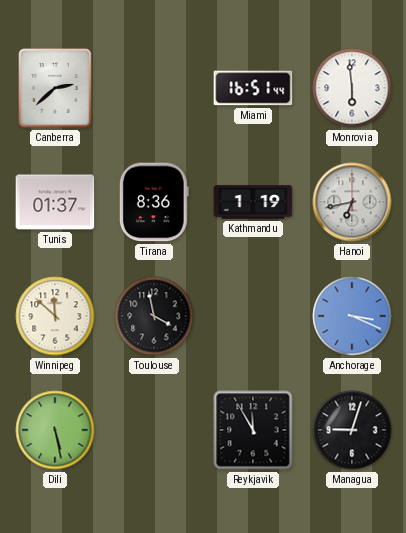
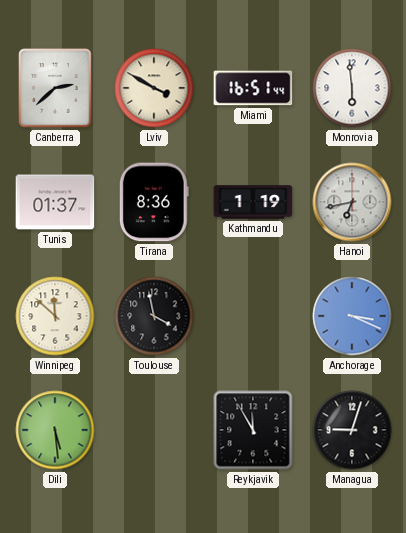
Lviv: none -> 3:50
Dili: 5:28 -> 5:29
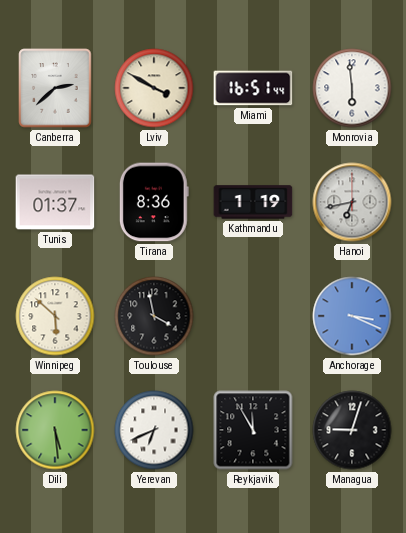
Winnipeg: 11:52 -> 5:52
Yerevan: none -> 6:41
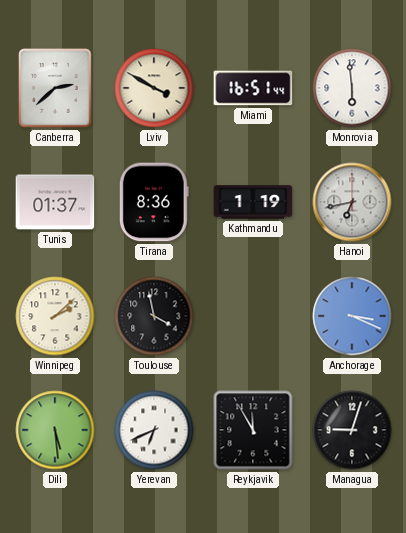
Winnipeg: 5:52 -> 2:08
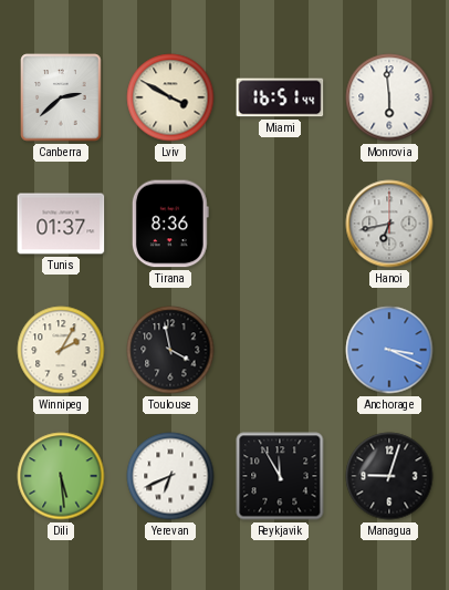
Kathmandu: 1:19 -> none
Winnipeg: 2:08 -> 2:05
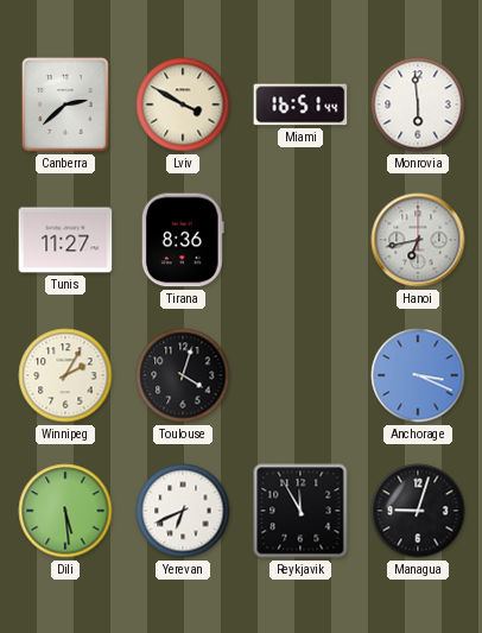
Tunis: 01:37 -> 11:27
Toulouse: 3:58 -> 4:03
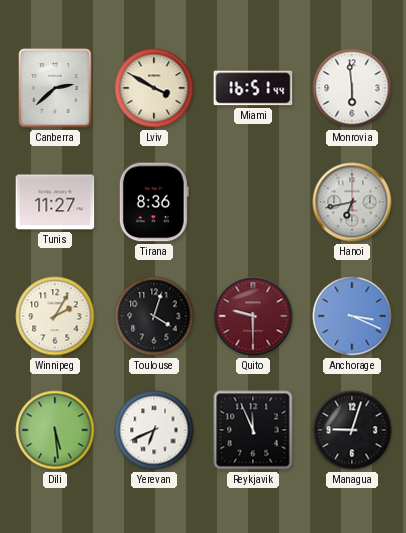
Quito: none -> 9:30
Reykjavik: 11:55 -> 11:56
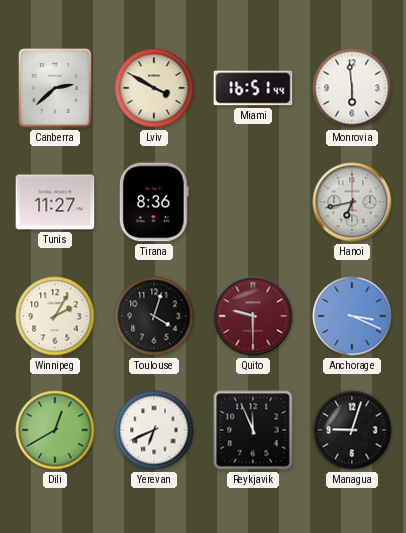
Dili: 5:29 -> 12:40
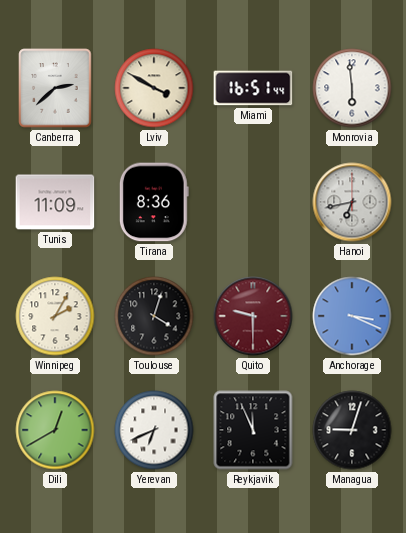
Tunis: 11:27 -> 11:09
